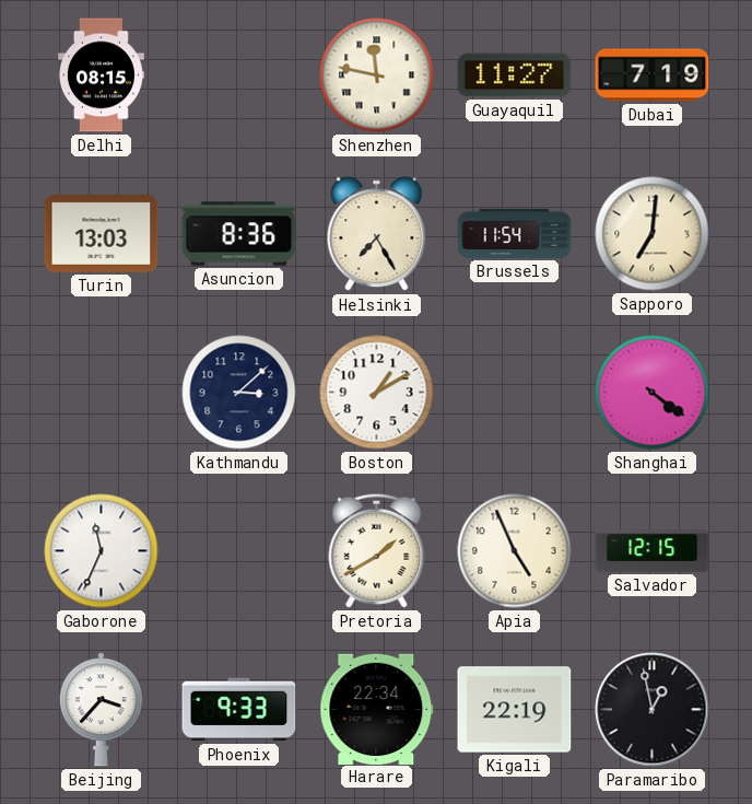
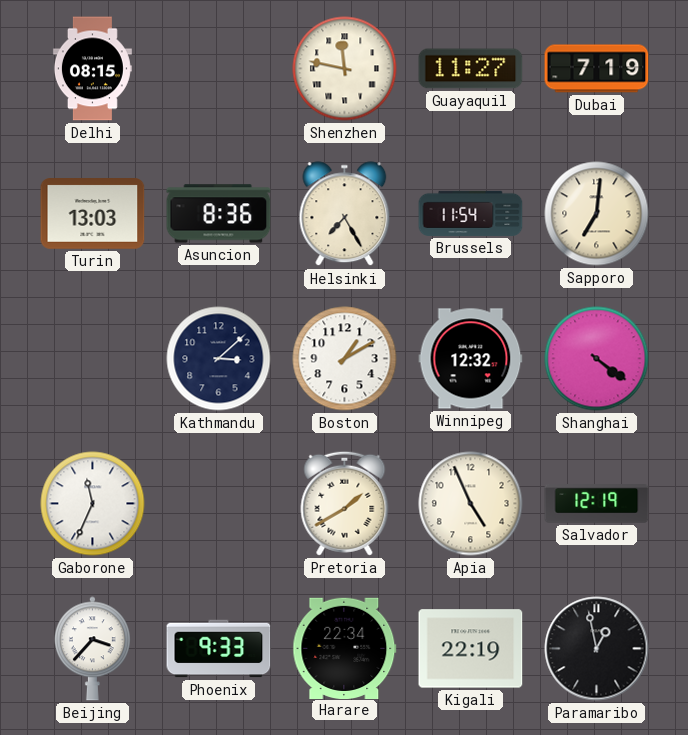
Winnipeg: none -> 12:32
Salvador: 12:15 -> 12:19
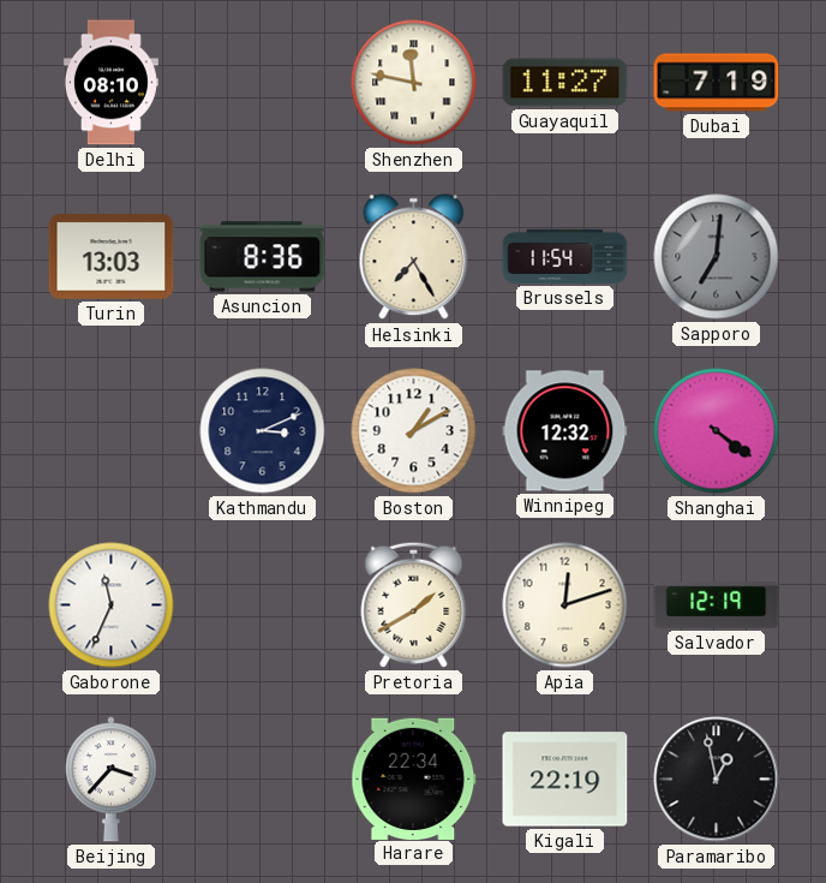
Delhi: 08:15 -> 08:10
Sapporo dial: cream -> grey
Kathmandu: 3:08 -> 3:11
Apia: 4:56 -> 12:12
Phoenix: 9:33 -> none
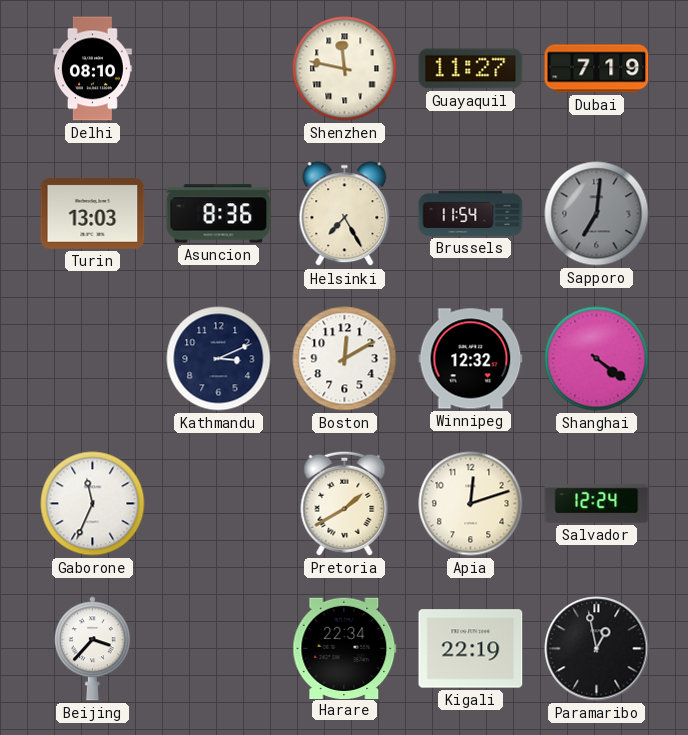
Boston: 1:10 -> 12:10
Salvador: 12:19 -> 12:24
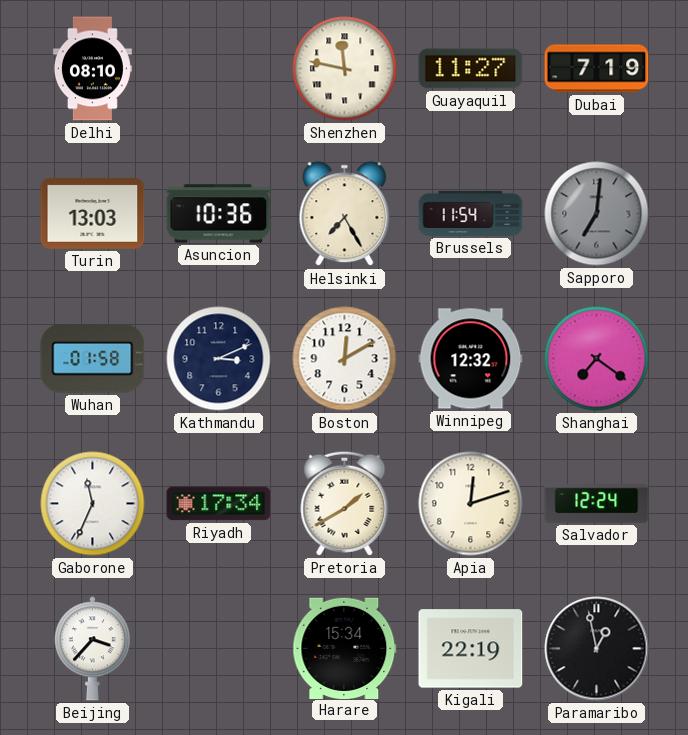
Asuncion: 8:36 -> 10:36
Wuhan: none -> 01:58
Shanghai: 4:21 -> 7:21
Riyadh: none -> 17:34
Harare: 22:34 -> 15:34
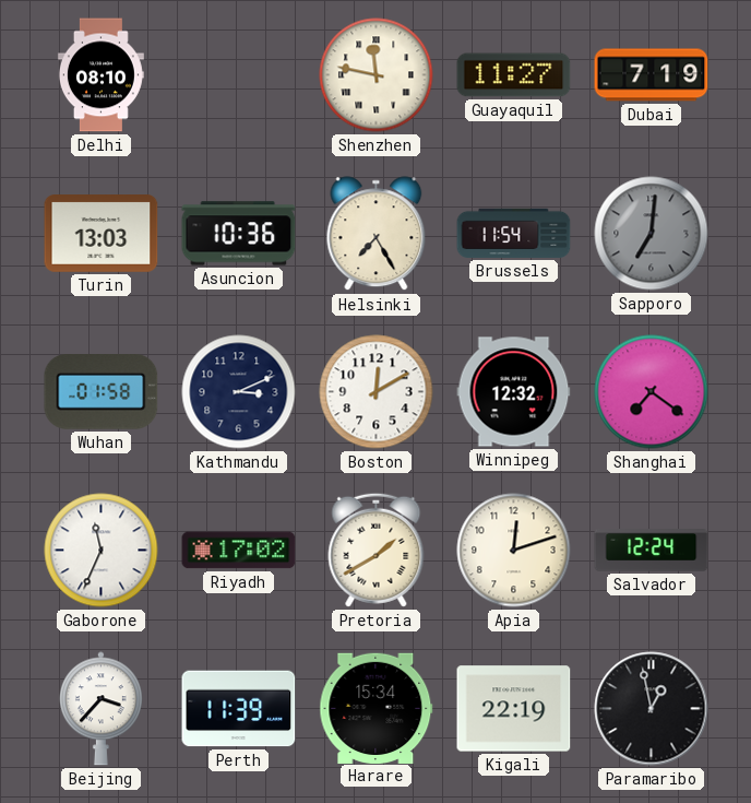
Riyadh: 17:34 -> 17:02
Perth: none -> 11:39
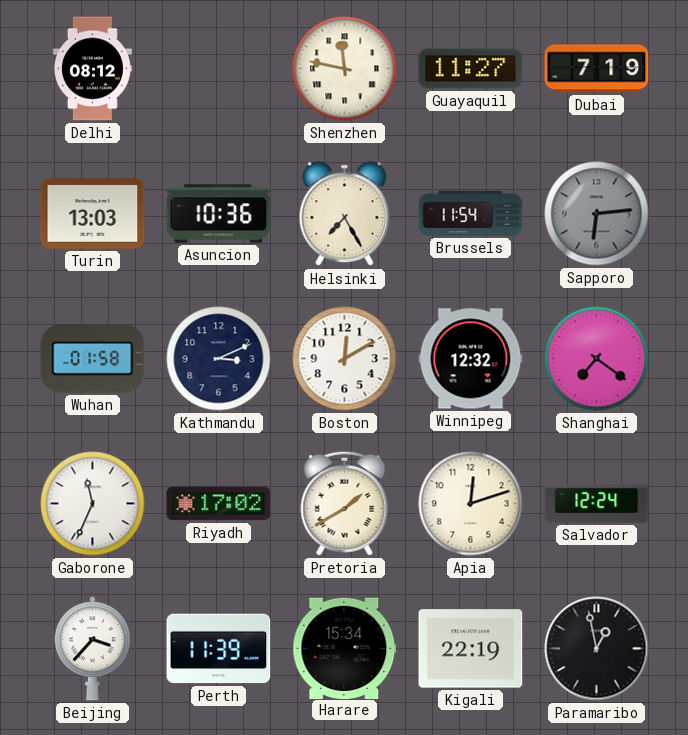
Delhi: 08:10 -> 08:12
Sapporo: 7:01 -> 6:14
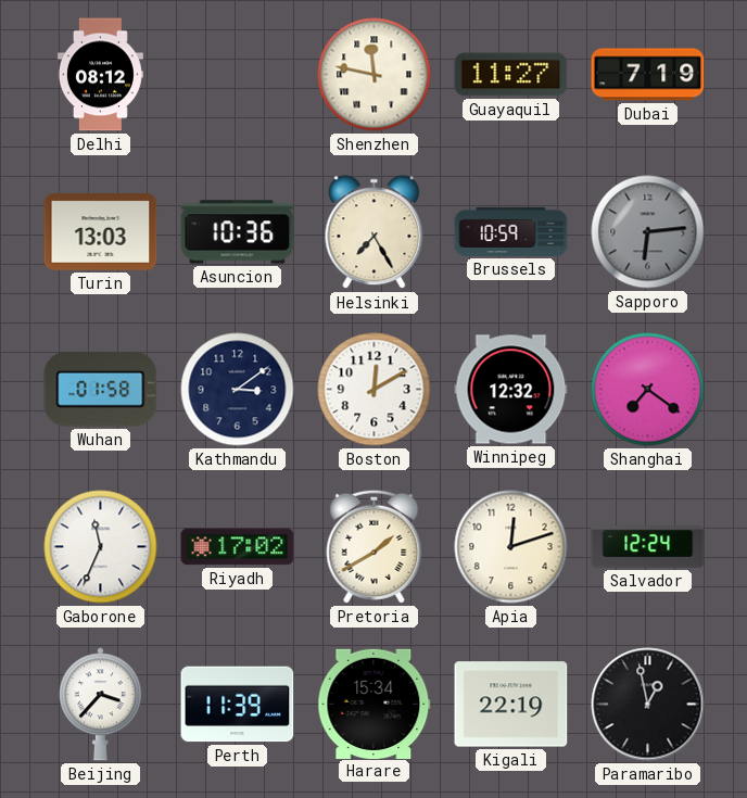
Brussels: 11:54 -> 10:59
Kathmandu: 3:11 -> 3:09
